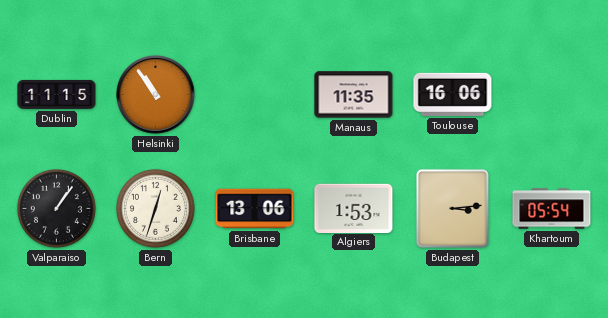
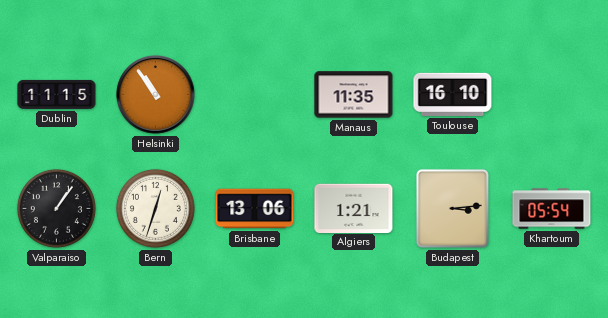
Toulouse: 16:06 -> 16:10
Algiers: 1:53 -> 1:21
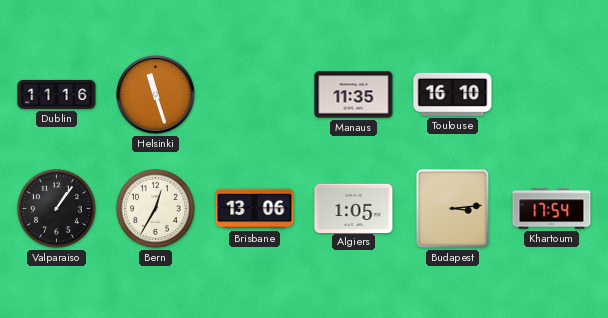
Dublin: 11:15 -> 11:16
Helsinki: 10:54 -> 11:27
Bern: 12:33 -> 12:35
Algiers: 1:21 -> 1:05
Khartoum: 05:54 -> 17:54
